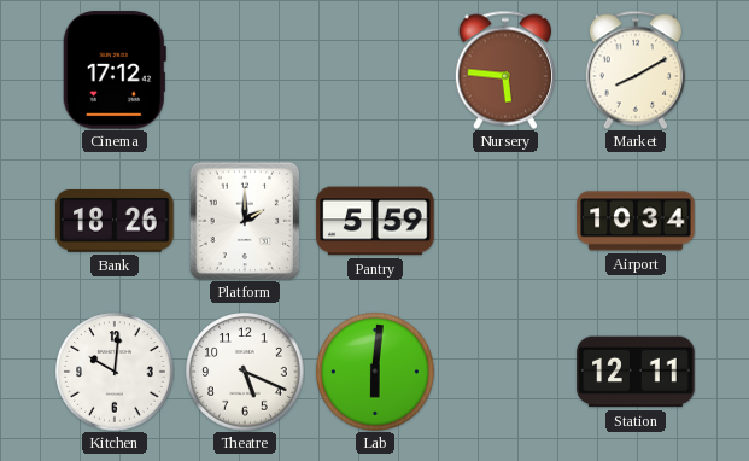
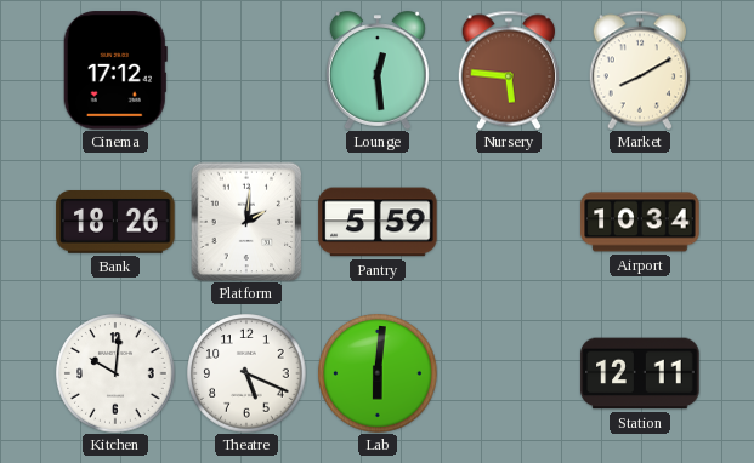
Lounge: none -> 12:29
Platform: 2:00 -> 2:01
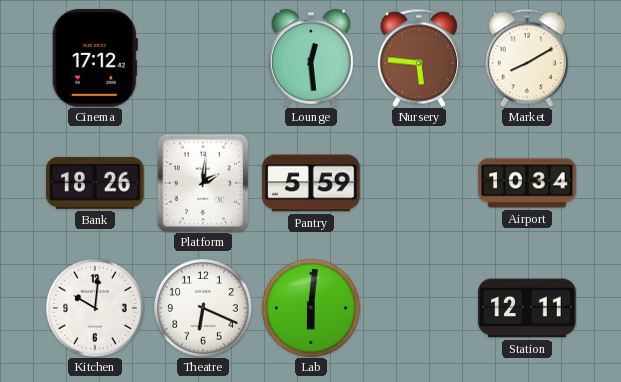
Theatre: 5:19 -> 6:19
